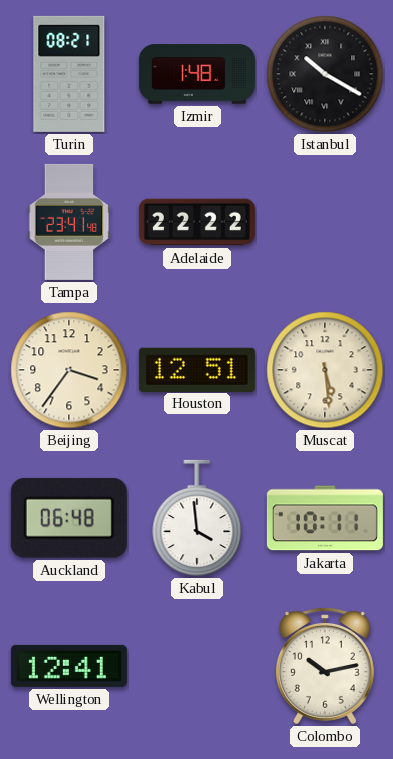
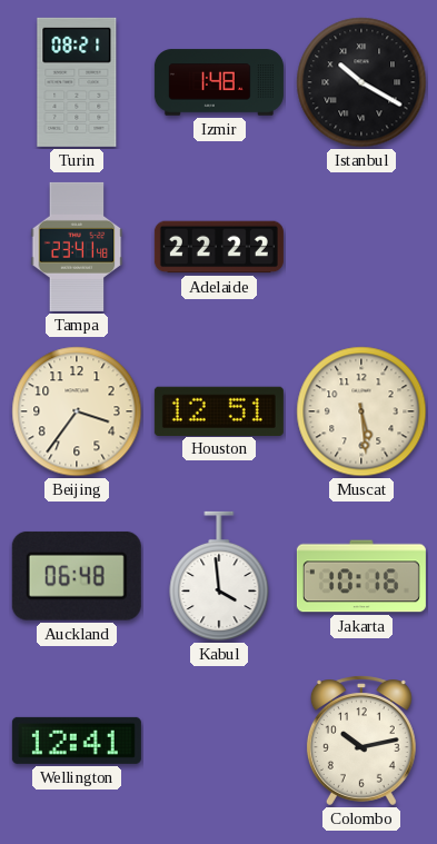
Jakarta: 10:11 -> 10:16
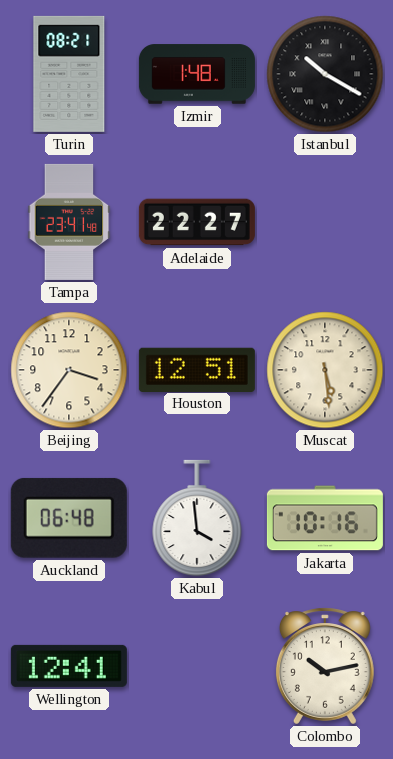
Adelaide: 22:22 -> 22:27
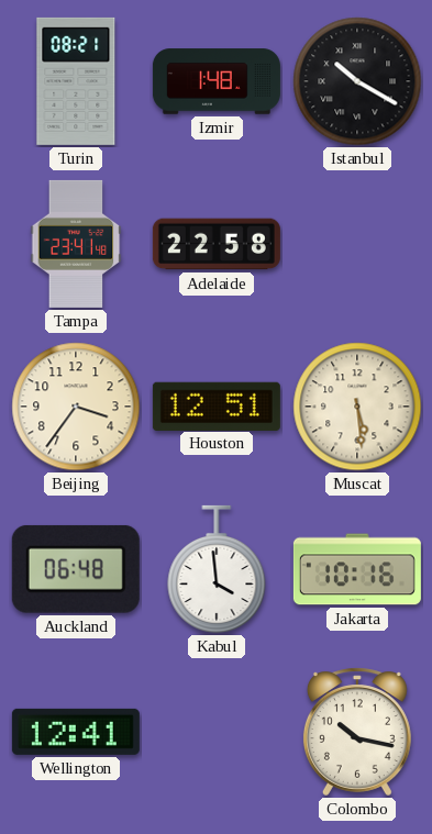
Adelaide: 22:27 -> 22:58
Colombo: 10:13 -> 10:17
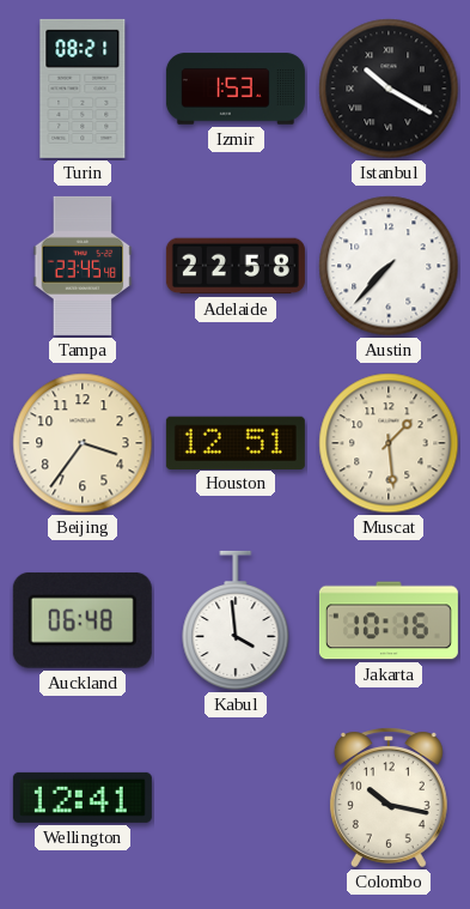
Izmir: 1:48 -> 1:53
Tampa: 23:41 -> 23:45
Austin: none -> 7:37
Muscat: 5:29 -> 1:29
